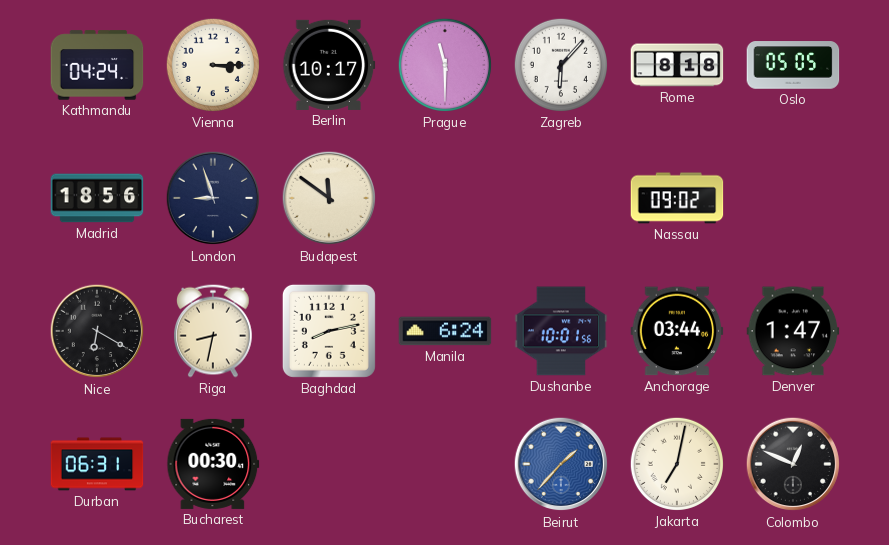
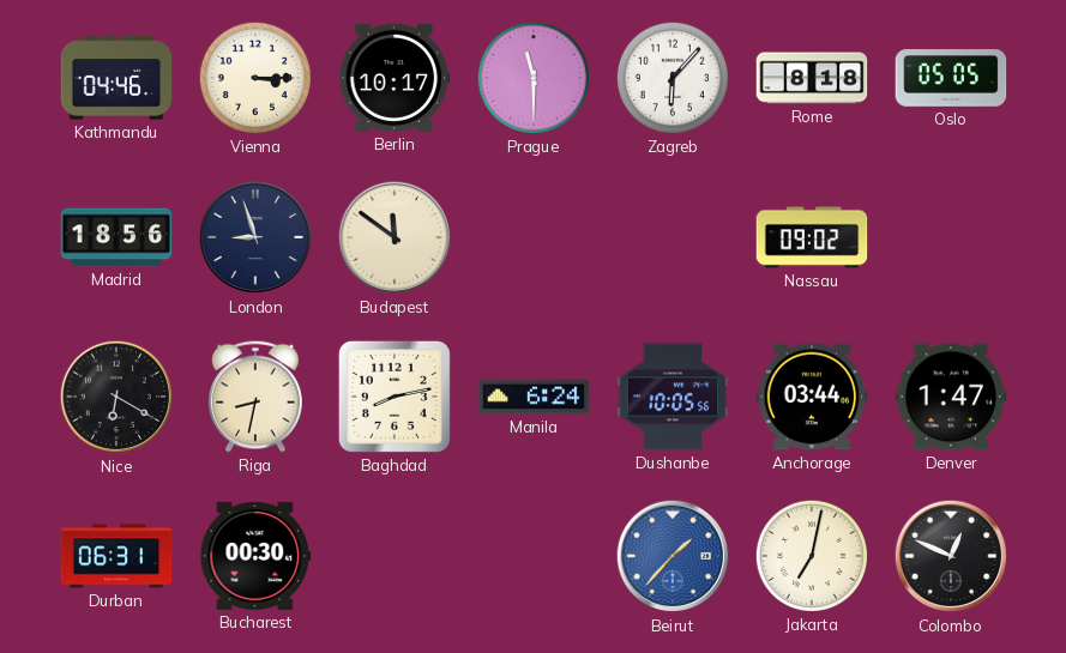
Kathmandu: 04:24 -> 04:46
Dushanbe: 10:01 -> 10:05
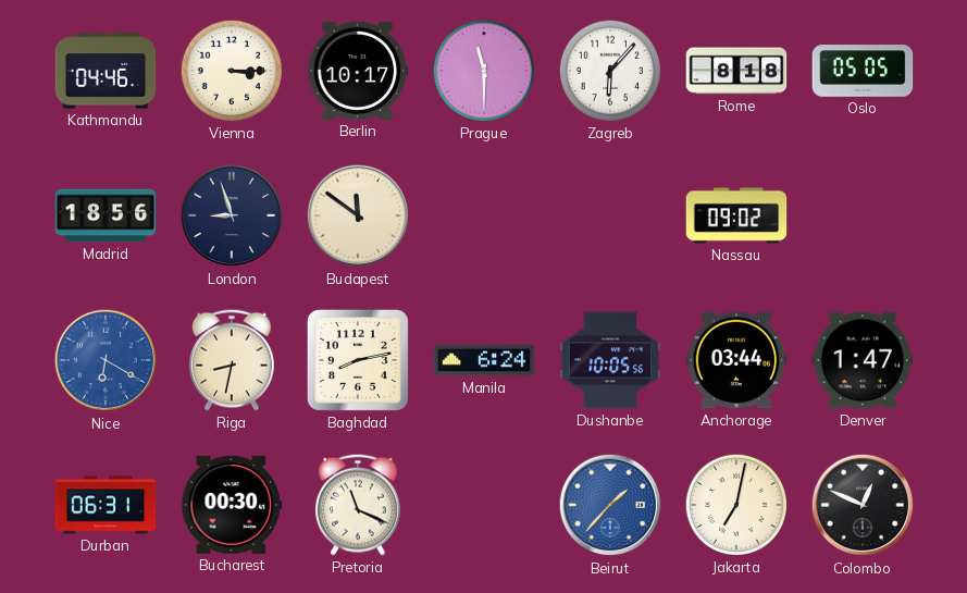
Nice dial: black -> blue
Pretoria: none -> 11:19
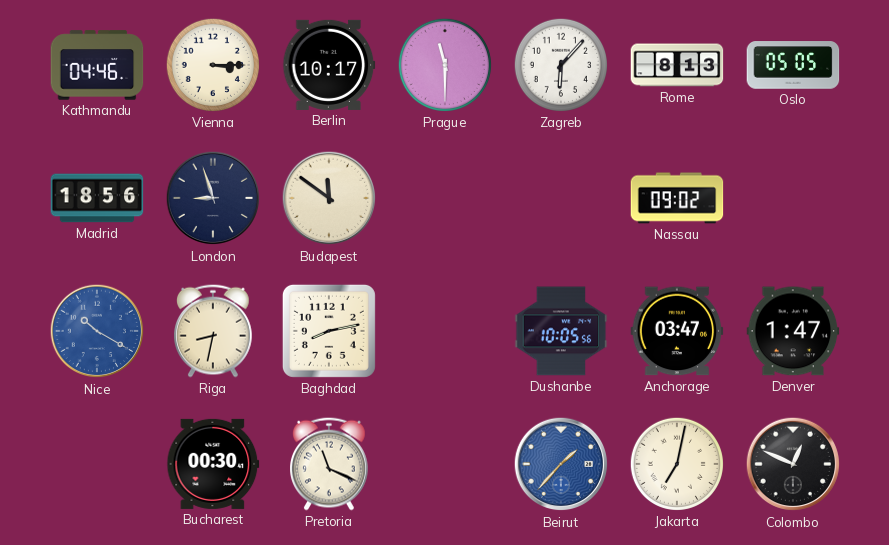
Rome: 8:18 -> 8:13
Nice: 6:20 -> 10:20
Manila: 6:24 -> none
Anchorage: 03:44 -> 03:47
Durban: 06:31 -> none
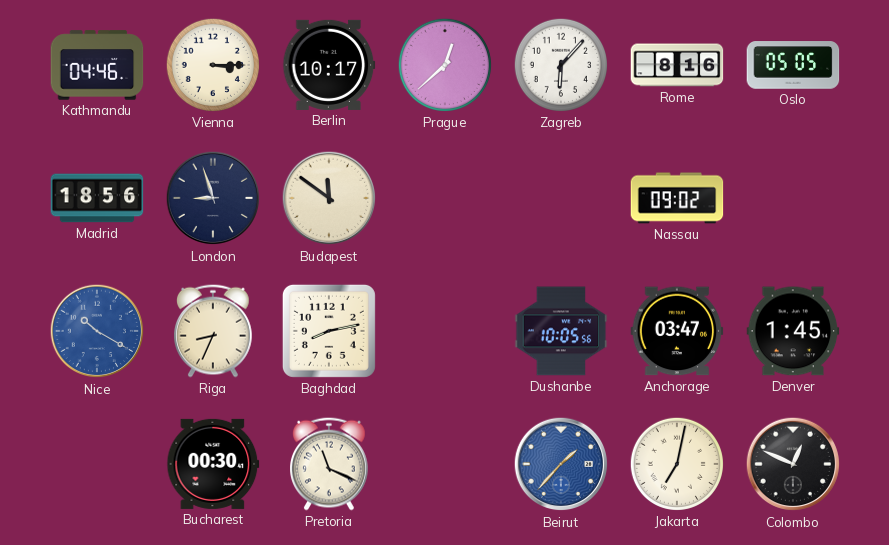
Prague: 11:30 -> 12:38
Rome: 8:13 -> 8:16
Riga: 8:32 -> 8:34
Denver: 1:47 -> 1:45
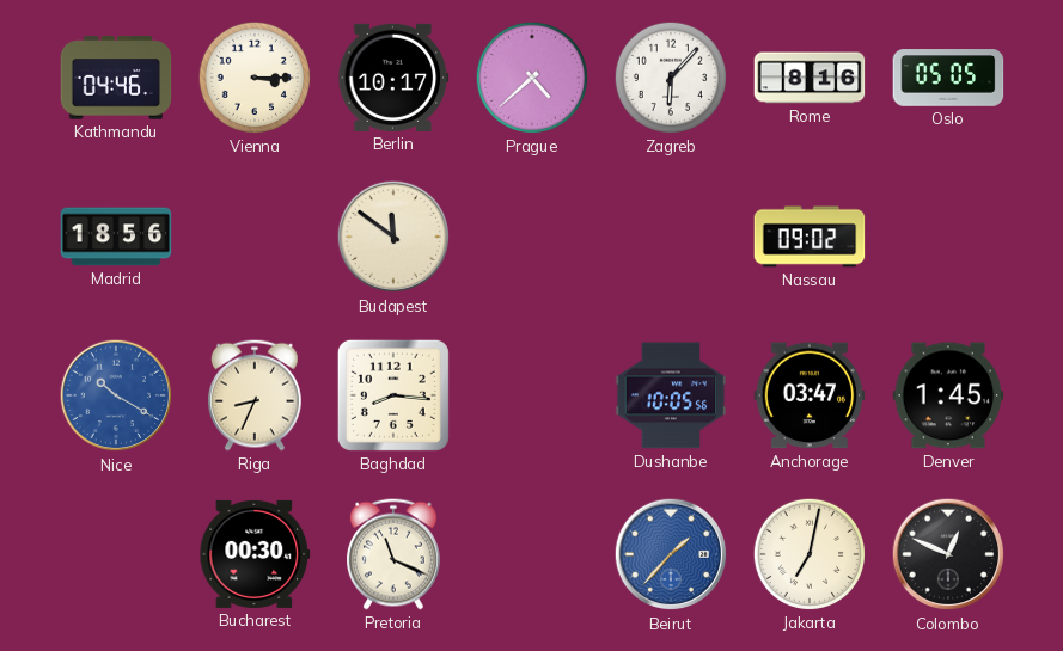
Prague: 12:38 -> 4:38
London: 8:57 -> none
Baghdad: 8:13 -> 8:16
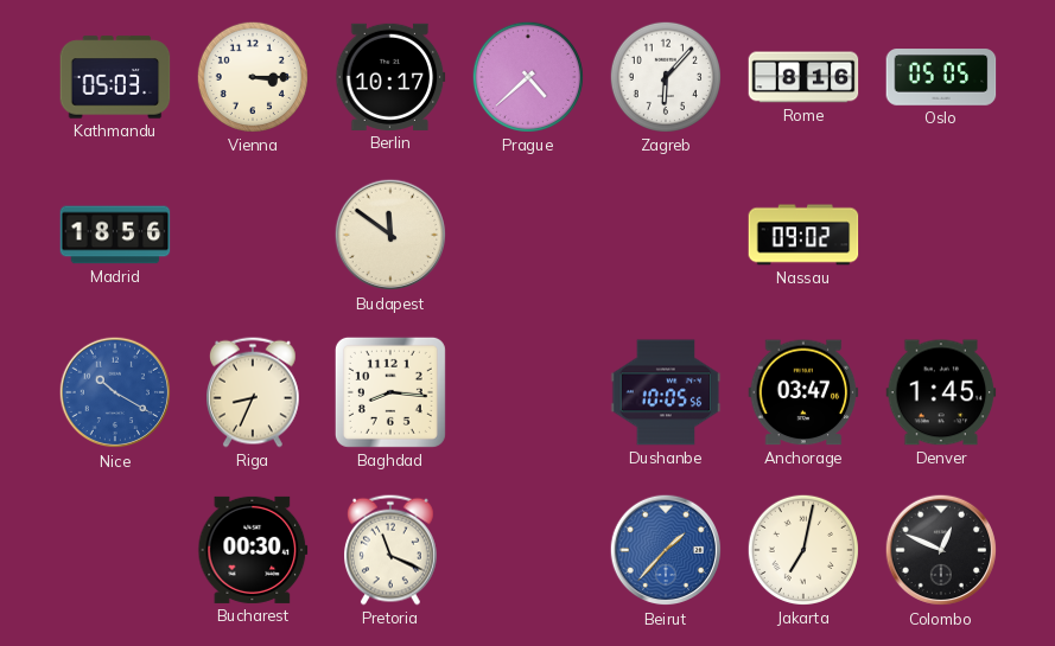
Kathmandu: 04:46 -> 05:03
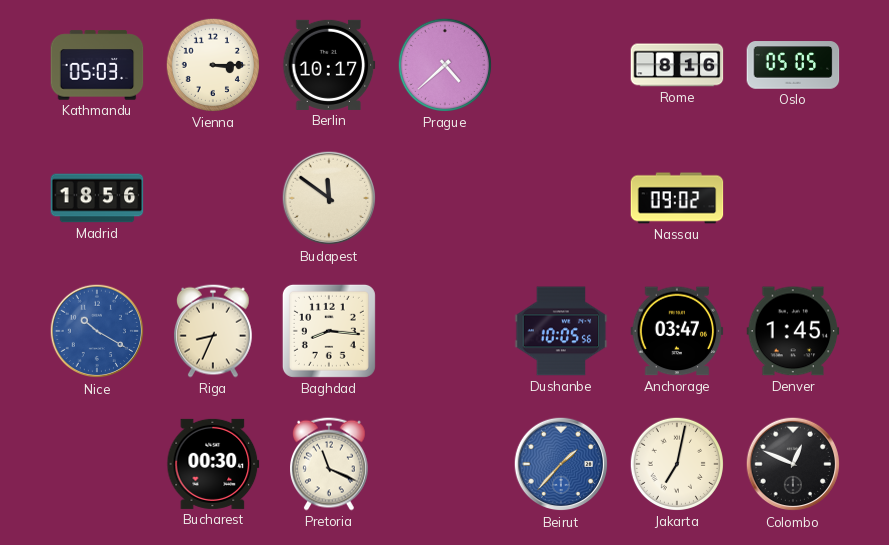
Zagreb: 6:07 -> none
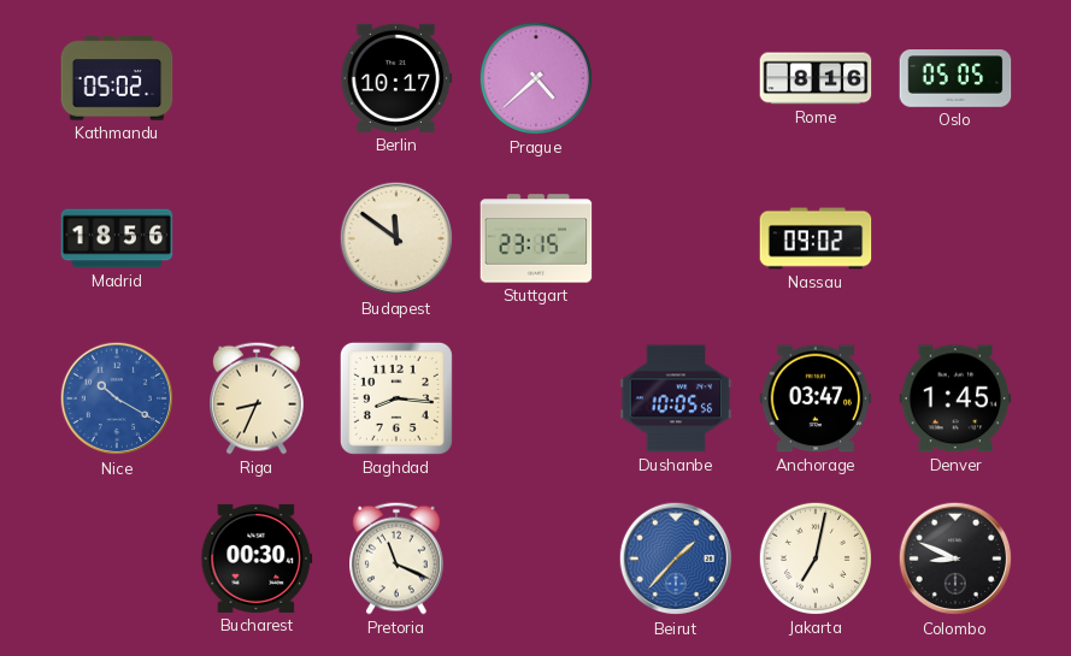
Kathmandu: 05:03 -> 05:02
Vienna: 3:15 -> none
Stuttgart: none -> 23:15
Colombo: 12:49 -> 8:49
